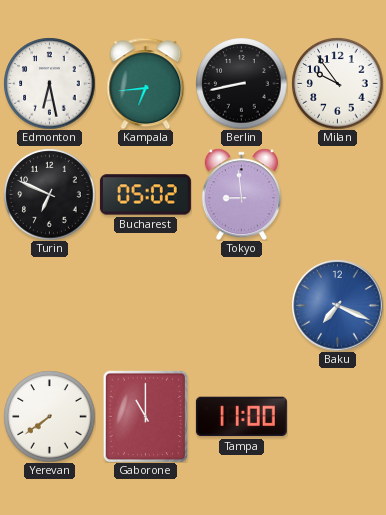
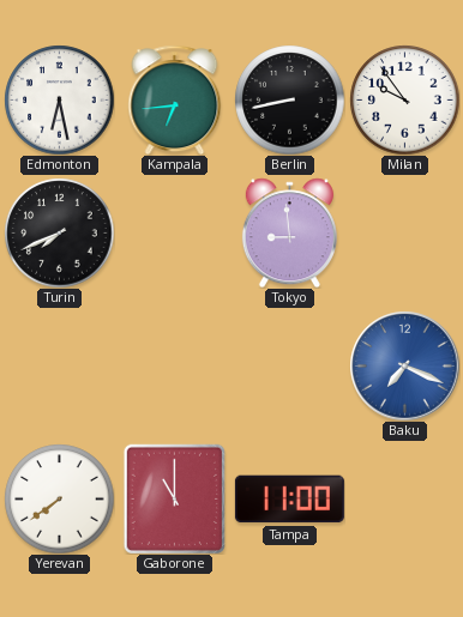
Turin: 6:49 -> 7:41
Bucharest: 05:02 -> none
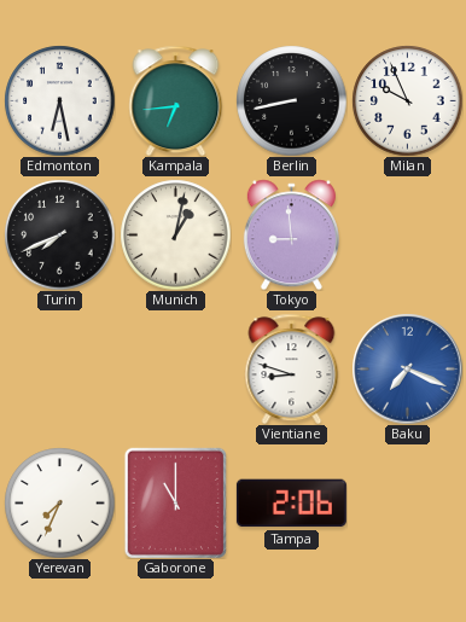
Milan: 9:54 -> 9:56
Munich: none -> 1:02
Vientiane: none -> 8:48
Yerevan: 7:39 -> 7:34
Tampa: 11:00 -> 2:06
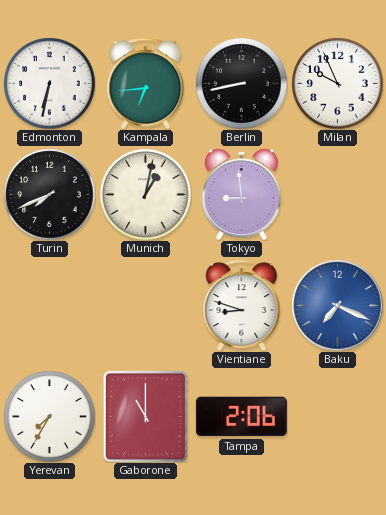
Edmonton: 6:28 -> 6:32
Yerevan: 7:34 -> 7:35
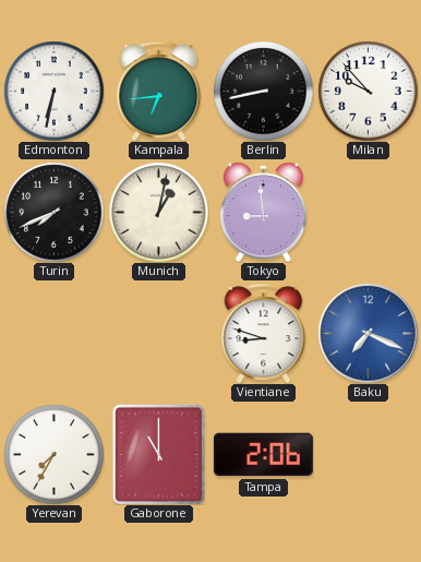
Milan: 9:56 -> 9:53
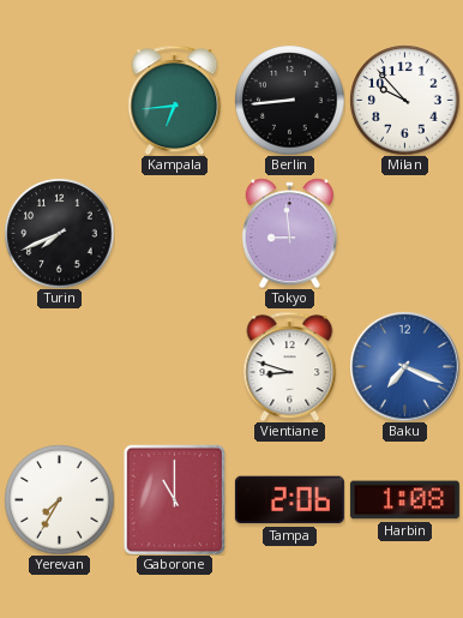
Edmonton: 6:32 -> none
Berlin: 8:43 -> 8:44
Munich: 1:02 -> none
Harbin: none -> 1:08
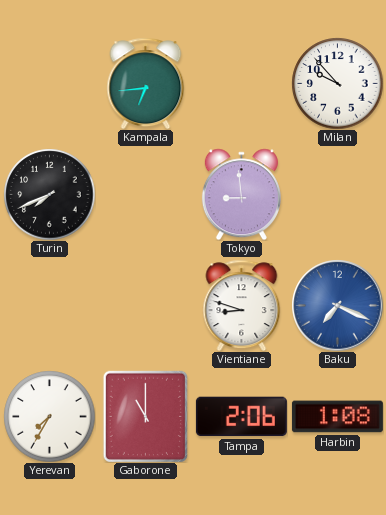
Berlin: 8:44 -> none
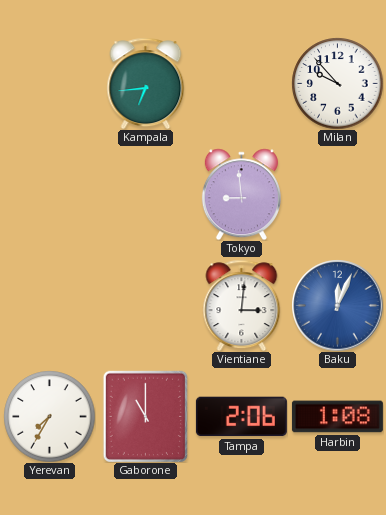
Turin: 7:41 -> none
Vientiane: 8:48 -> 3:01
Baku: 7:19 -> 12:04
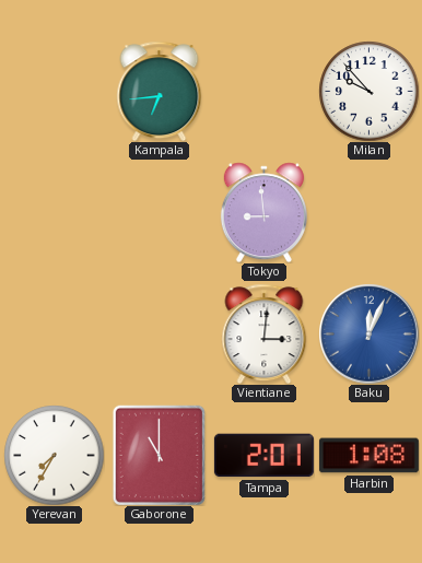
Tampa: 2:06 -> 2:01
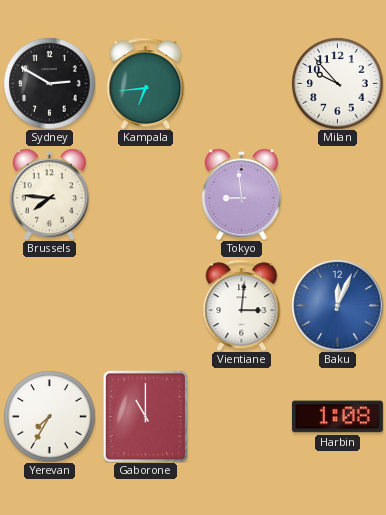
Sydney: none -> 2:50
Brussels: none -> 7:46
Tampa: 2:01 -> none
